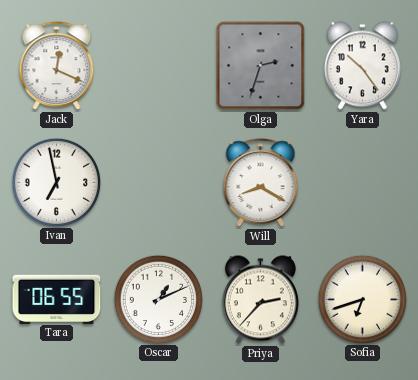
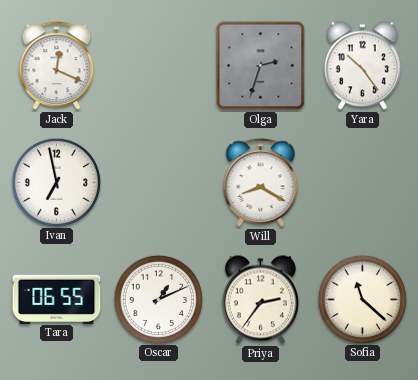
Priya: 2:37 -> 2:36
Sofia: 6:42 -> 11:22
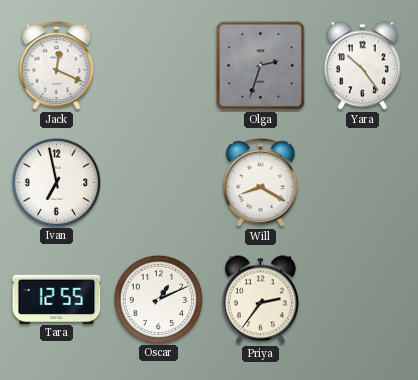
Tara: 06:55 -> 12:55
Sofia: 11:22 -> none
